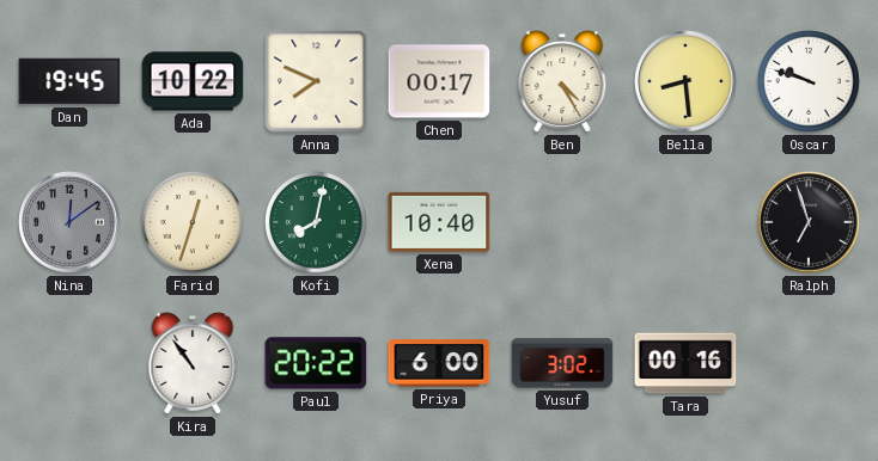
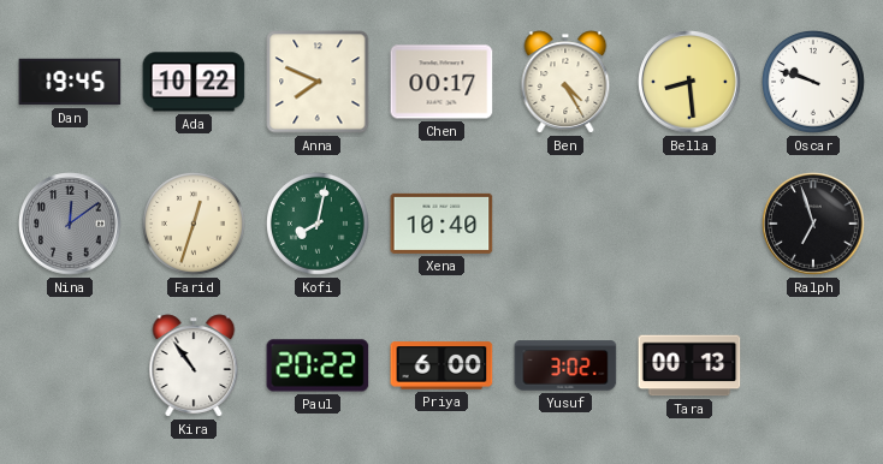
Tara: 00:16 -> 00:13
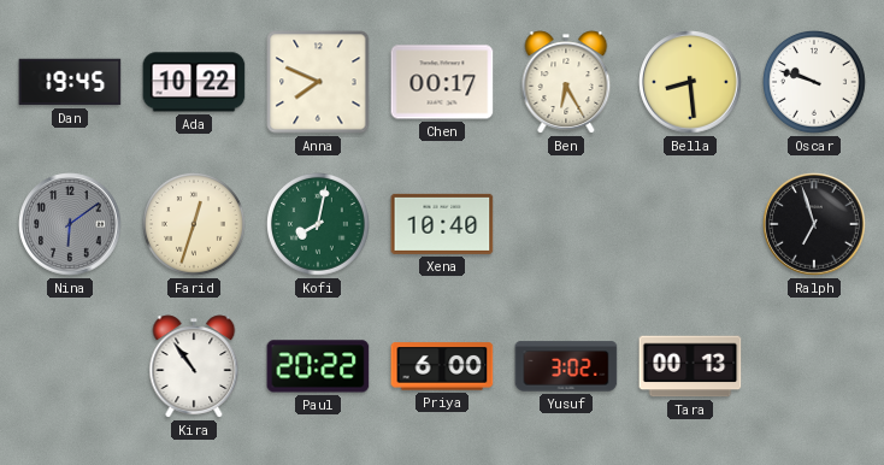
Ben: 4:25 -> 6:25
Nina: 12:09 -> 6:09
